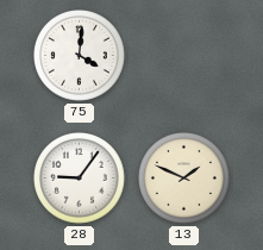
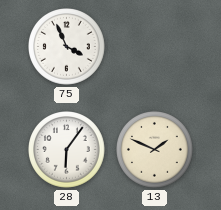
75: 4:01 -> 3:56
28: 9:06 -> 6:06
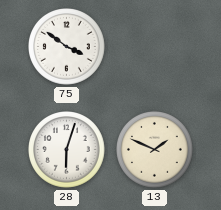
75: 3:56 -> 3:51
28: 6:06 -> 6:03
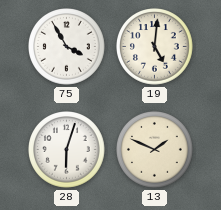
75: 3:51 -> 3:55
19: none -> 5:01
